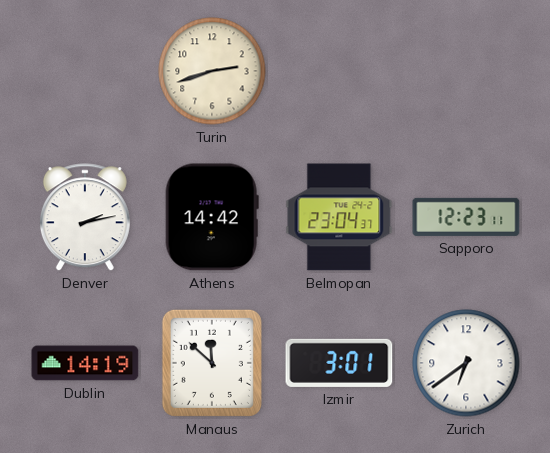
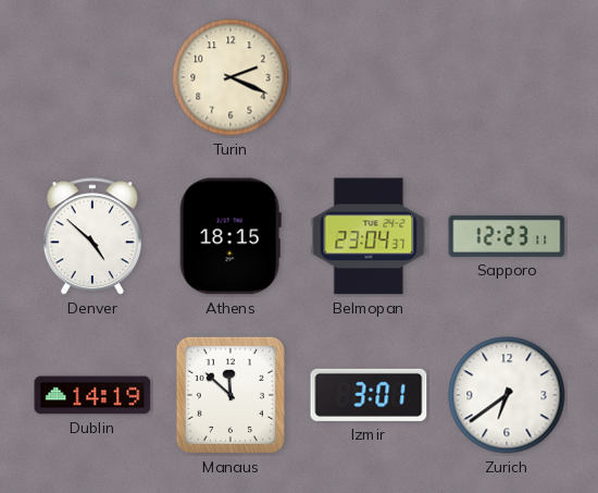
Turin: 2:42 -> 2:19
Denver: 2:13 -> 4:52
Athens: 14:42 -> 18:15
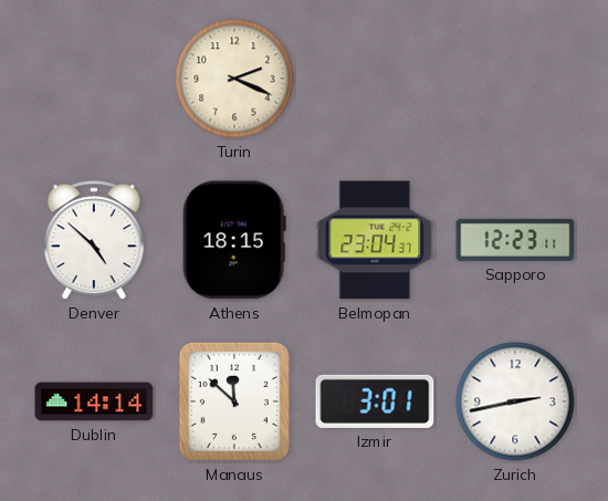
Dublin: 14:19 -> 14:14
Zurich: 6:39 -> 2:43
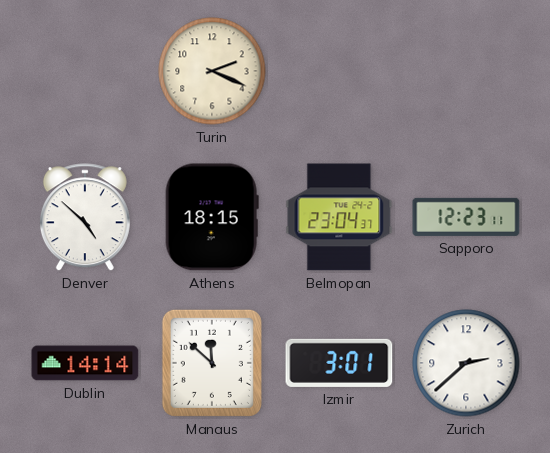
Zurich: 2:43 -> 2:38
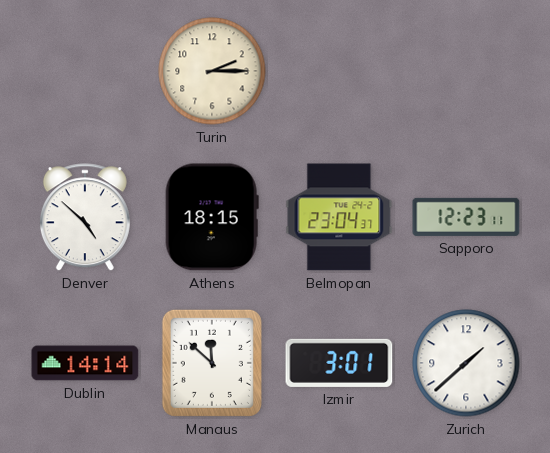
Turin: 2:19 -> 2:15
Zurich: 2:38 -> 1:38
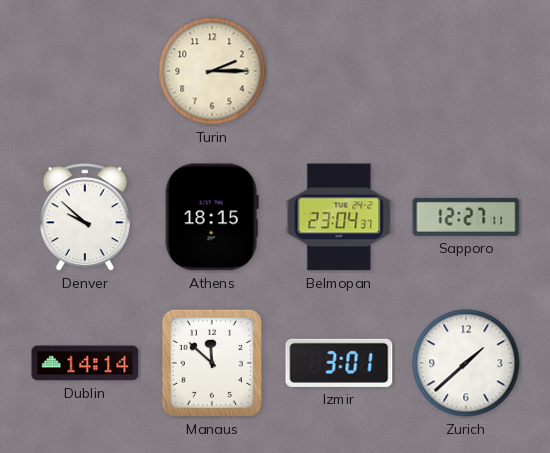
Denver: 4:52 -> 9:52
Sapporo: 12:23 -> 12:27
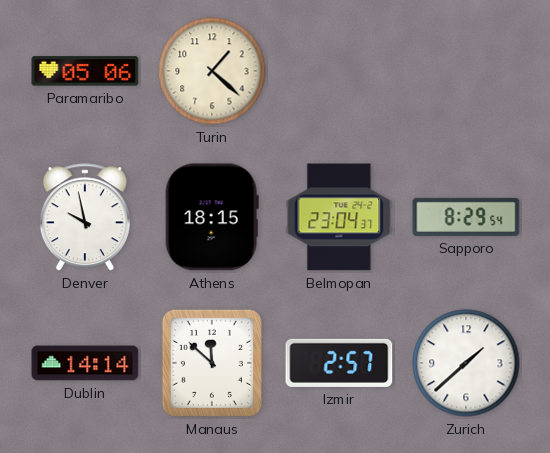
Paramaribo: none -> 05:06
Turin: 2:15 -> 1:22
Denver: 9:52 -> 9:58
Sapporo: 12:27 -> 8:29
Izmir: 3:01 -> 2:57
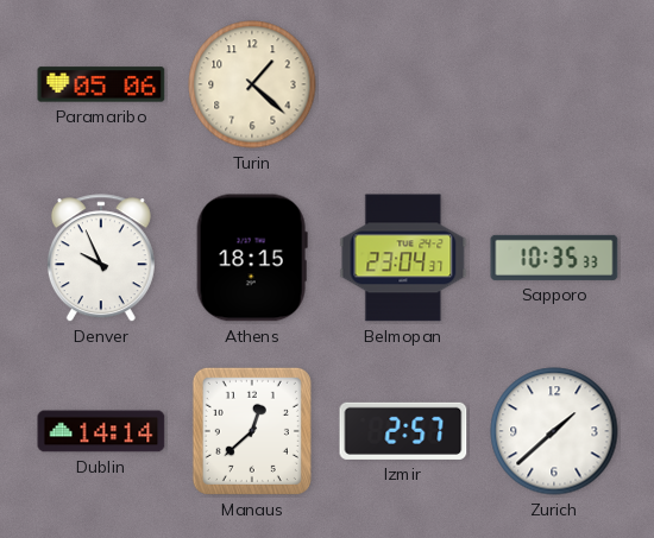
Denver: 9:58 -> 9:56
Sapporo: 8:29 -> 10:35
Manaus: 11:52 -> 12:38
